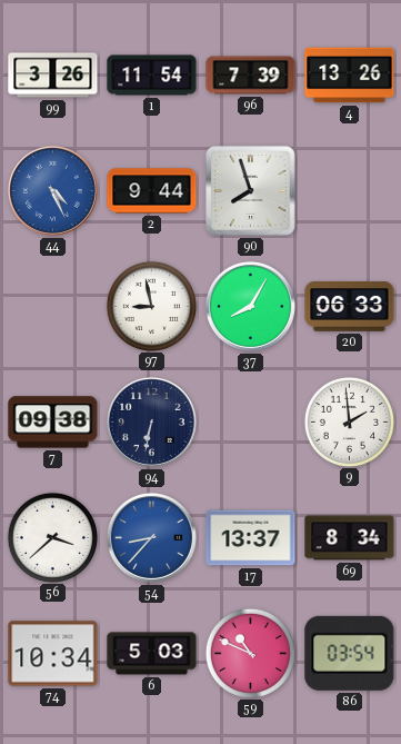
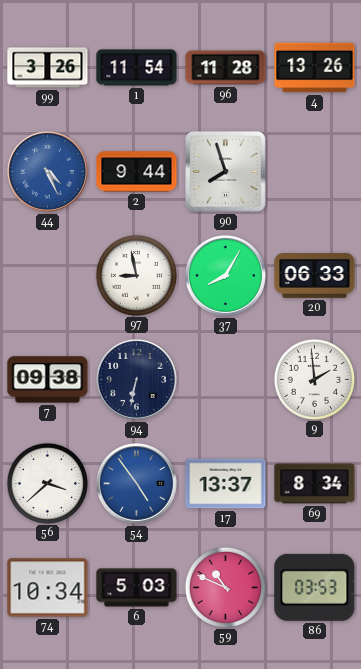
96: 7:39 -> 11:28
54: 8:37 -> 4:54
86: 03:54 -> 03:53
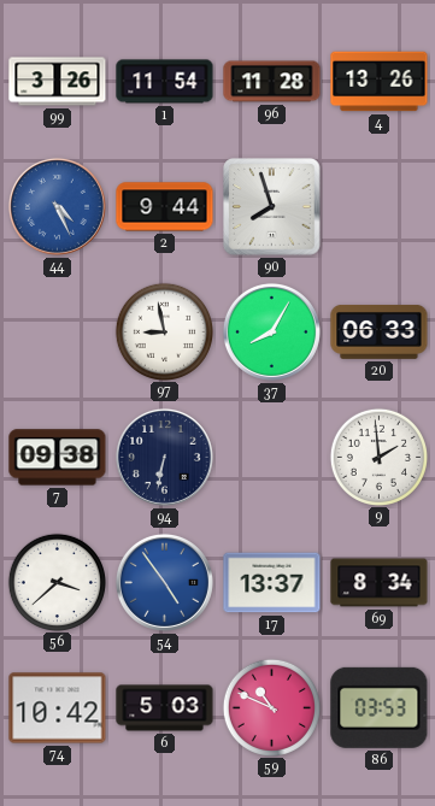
74: 10:34 -> 10:42
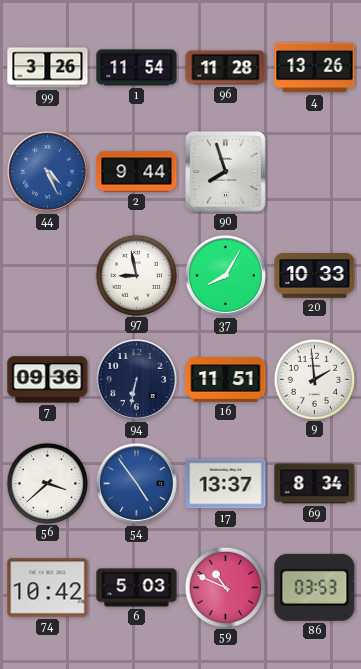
20: 06:33 -> 10:33
7: 09:38 -> 09:36
16: none -> 11:51
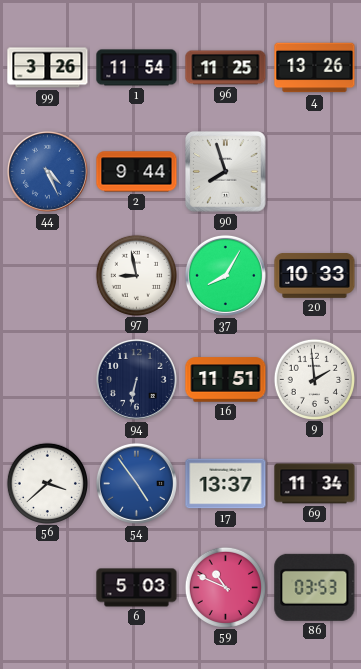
96: 11:28 -> 11:25
7: 09:36 -> none
69: 8:34 -> 11:34
74: 10:42 -> none
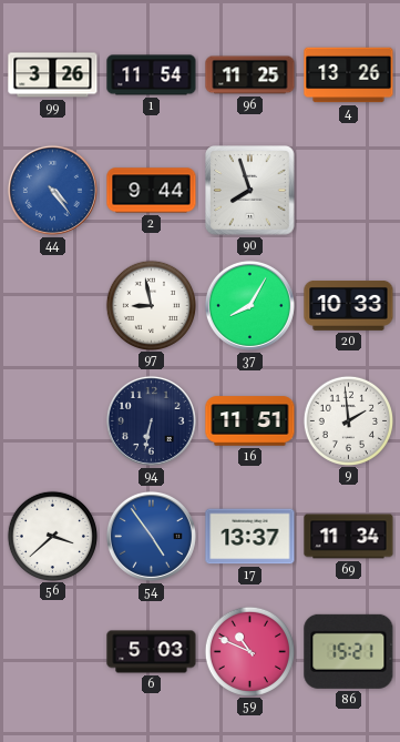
44: 4:26 -> 4:24
86: 03:53 -> 15:21
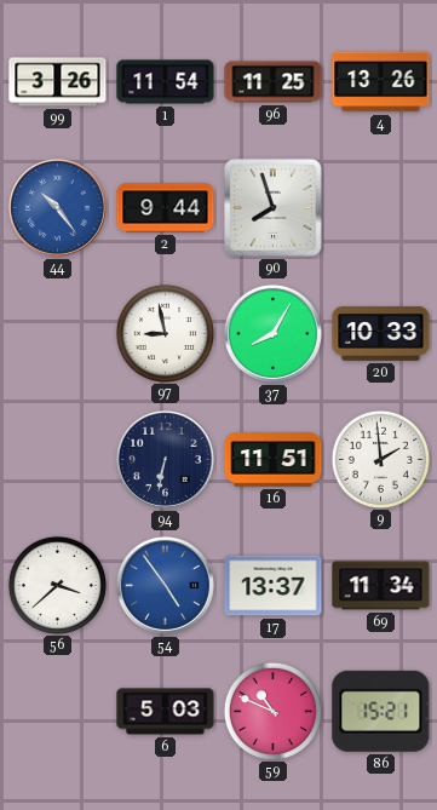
44: 4:24 -> 10:24
